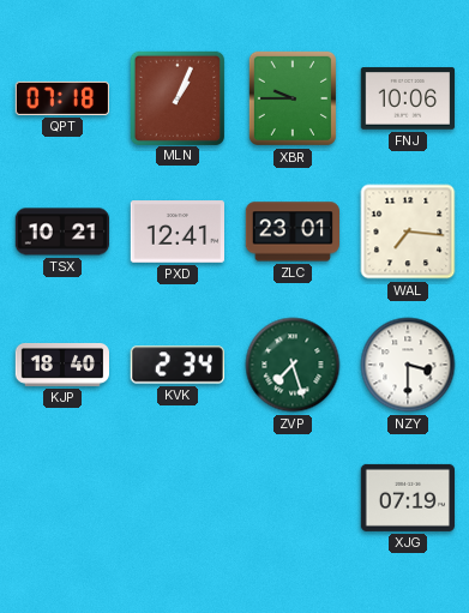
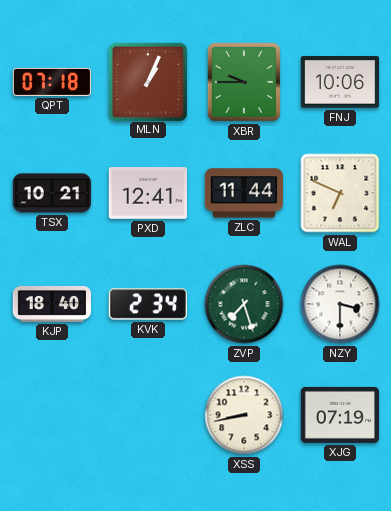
ZLC: 23:01 -> 11:44
WAL: 7:16 -> 6:49
XSS: none -> 8:43
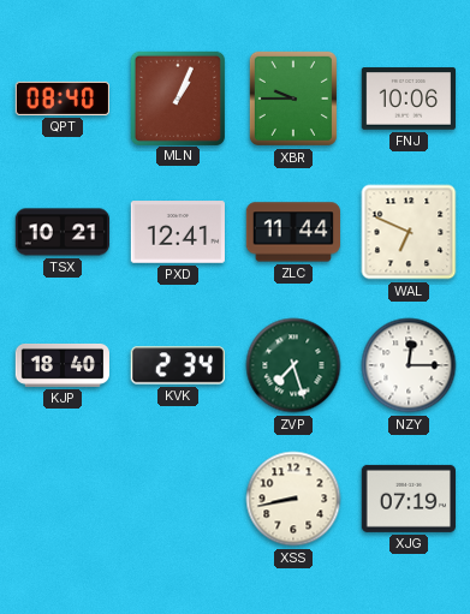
QPT: 07:18 -> 08:40
NZY: 3:30 -> 12:15
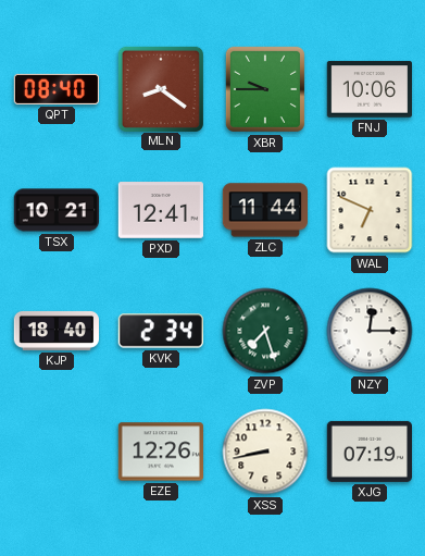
MLN: 1:04 -> 8:21
EZE: none -> 12:26
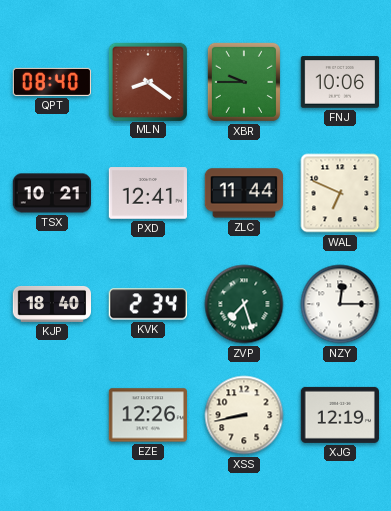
XJG: 07:19 -> 12:19
